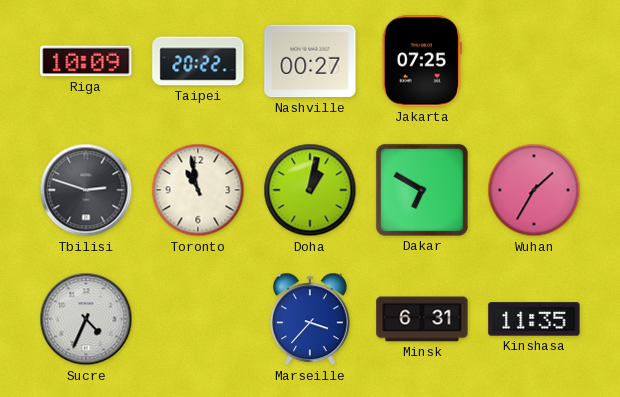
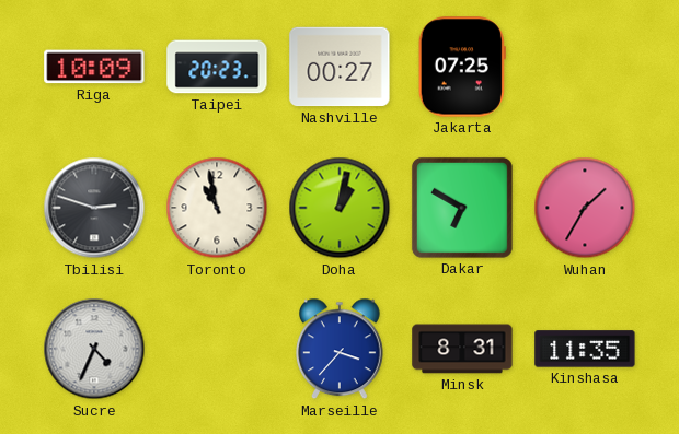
Taipei: 20:22 -> 20:23
Minsk: 6:31 -> 8:31
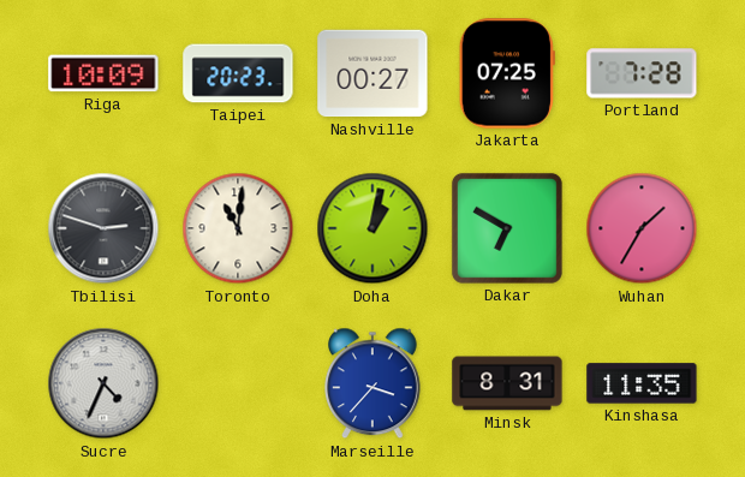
Portland: none -> 7:28
Toronto: 10:58 -> 11:01
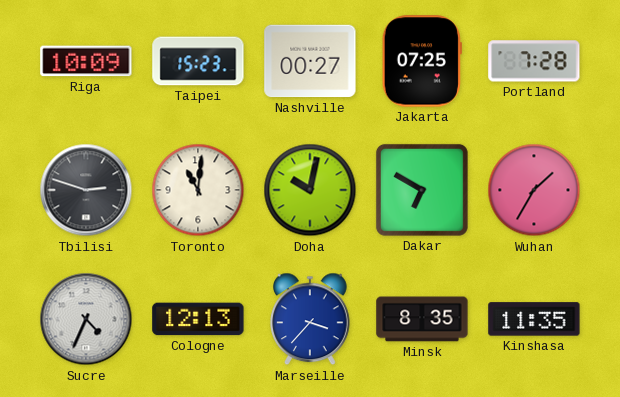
Taipei: 20:23 -> 15:23
Doha: 1:02 -> 10:02
Cologne: none -> 12:13
Minsk: 8:31 -> 8:35
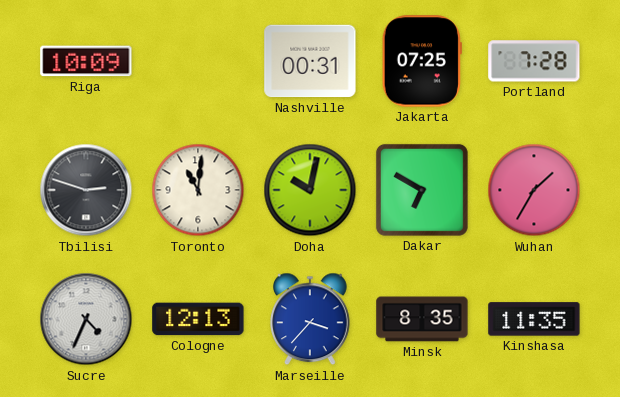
Taipei: 15:23 -> none
Nashville: 00:27 -> 00:31
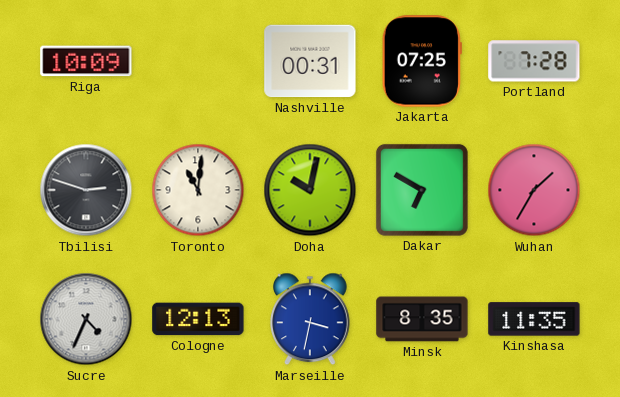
Marseille: 3:37 -> 3:32
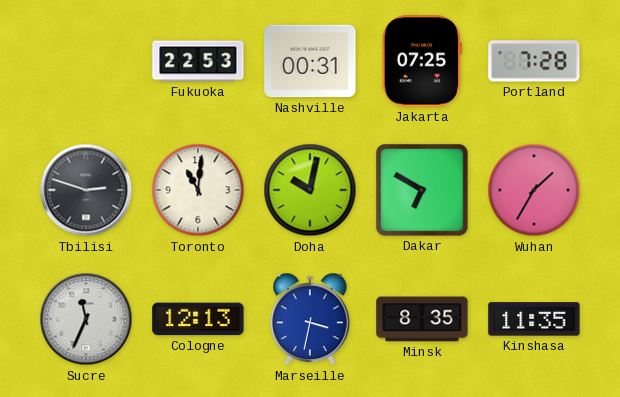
Riga: 10:09 -> none
Fukuoka: none -> 22:53
Sucre: 4:34 -> 11:34
